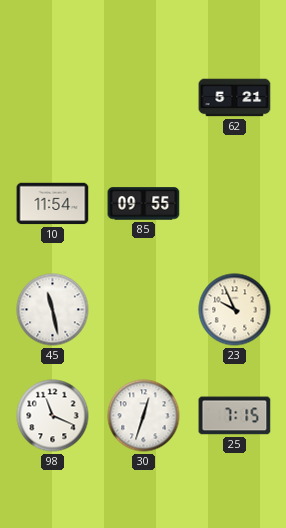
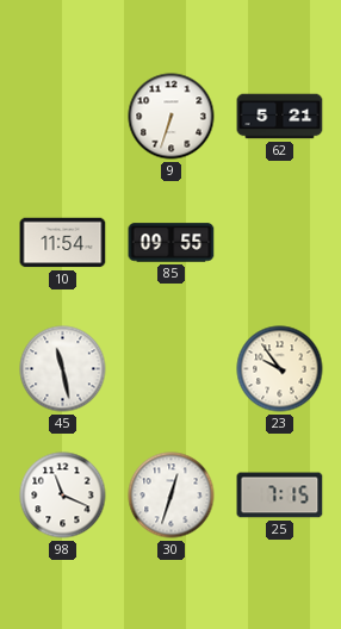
9: none -> 6:33
23: 9:56 -> 9:54
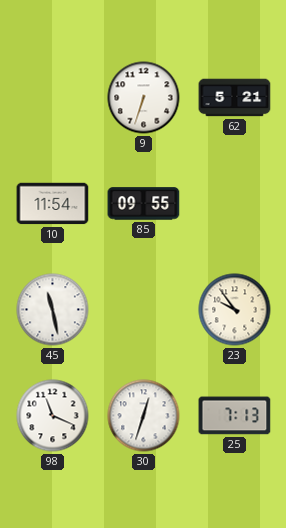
25: 7:15 -> 7:13
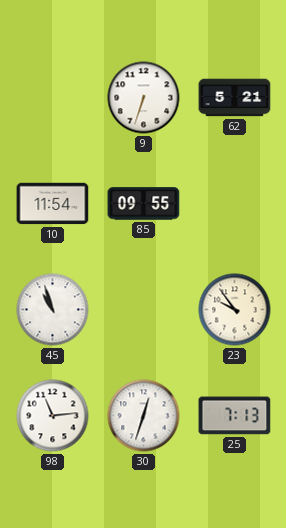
45: 11:28 -> 10:57
98: 11:19 -> 11:14
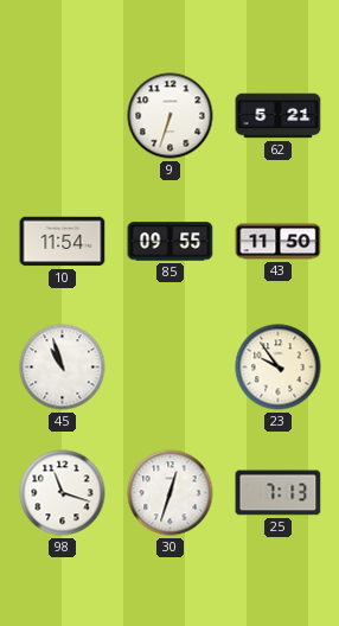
43: none -> 11:50
98: 11:14 -> 11:18
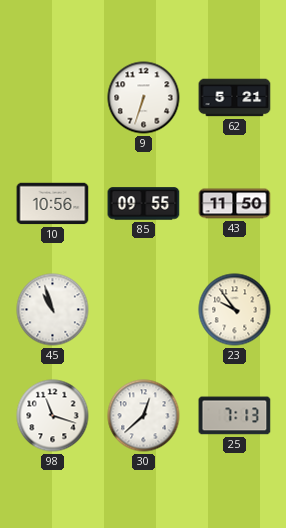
10: 11:54 -> 10:56
30: 12:33 -> 12:38
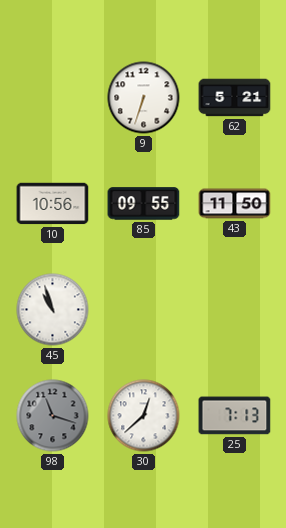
23: 9:54 -> none
98 dial: white -> grey
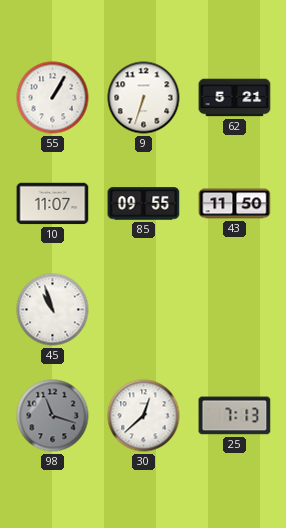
55: none -> 1:05
10: 10:56 -> 11:07
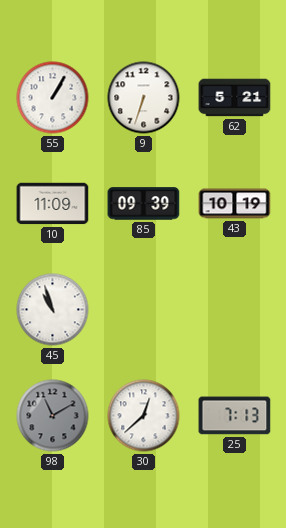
10: 11:07 -> 11:09
85: 09:55 -> 09:39
43: 11:50 -> 10:19
98: 11:18 -> 11:10
